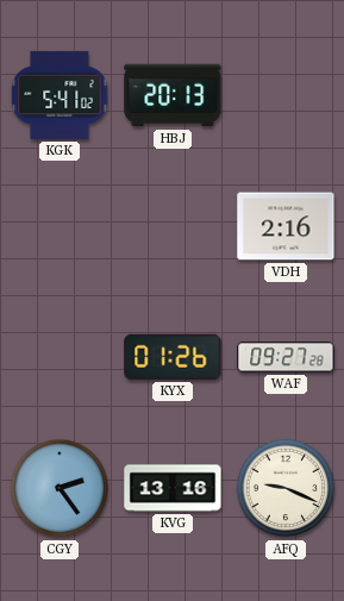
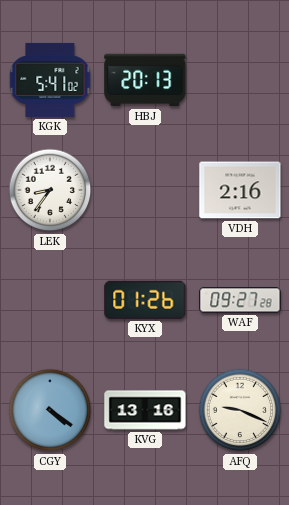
LEK: none -> 8:36
CGY: 2:24 -> 4:21
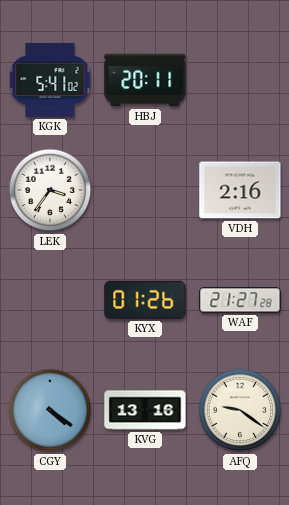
HBJ: 20:13 -> 20:11
LEK: 8:36 -> 3:36
WAF: 09:27 -> 21:27
AFQ: 9:19 -> 9:21
